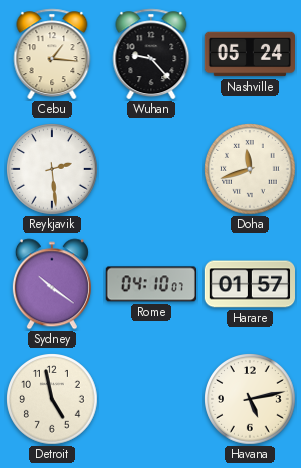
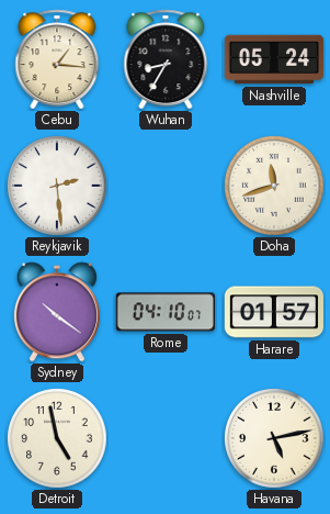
Wuhan: 9:23 -> 8:35
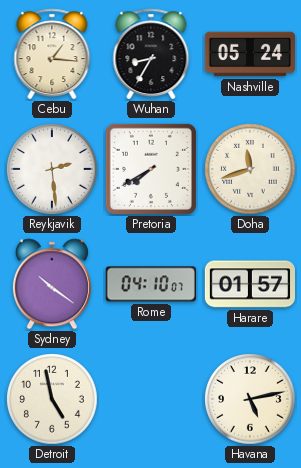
Pretoria: none -> 7:40
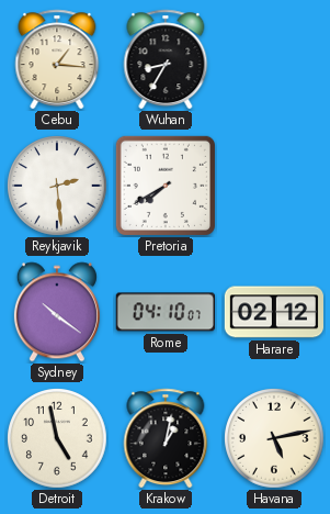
Nashville: 05:24 -> none
Doha: 11:42 -> none
Harare: 01:57 -> 02:12
Krakow: none -> 1:02
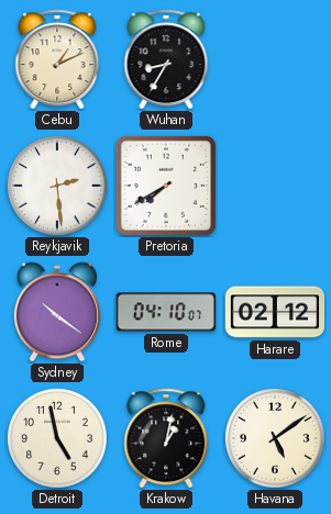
Cebu: 1:16 -> 1:11
Havana: 5:13 -> 5:09
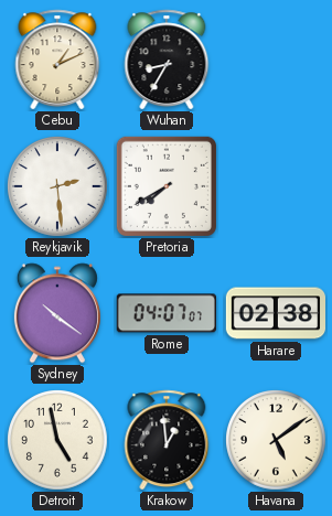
Rome: 04:10 -> 04:07
Harare: 02:12 -> 02:38
Krakow: 1:02 -> 12:59
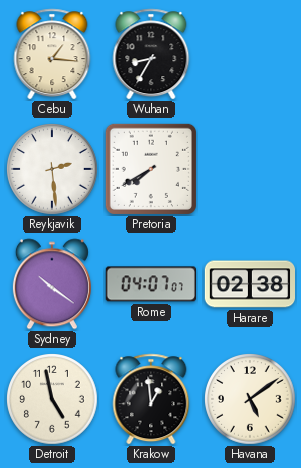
Cebu: 1:11 -> 1:16
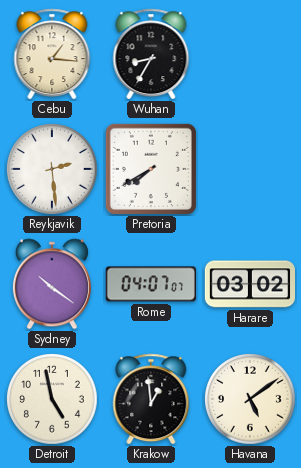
Harare: 02:38 -> 03:02
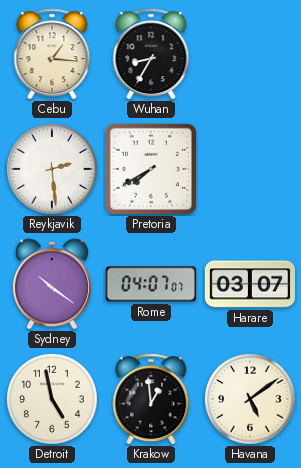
Harare: 03:02 -> 03:07
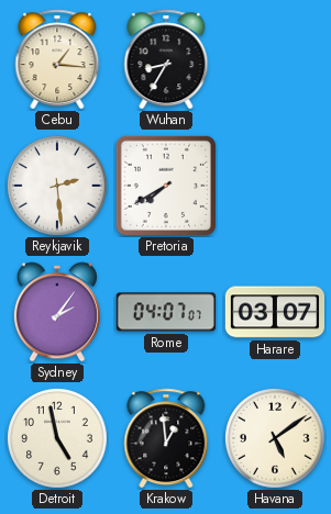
Sydney: 10:21 -> 2:06
